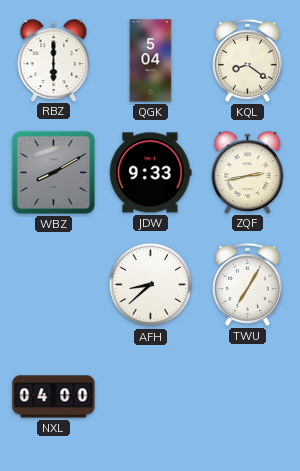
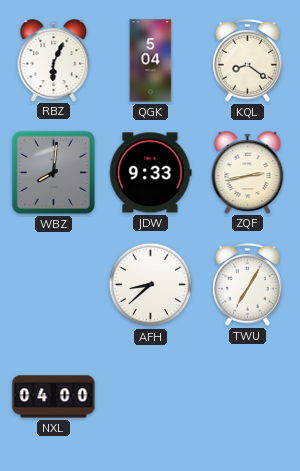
RBZ: 6:00 -> 6:04
WBZ: 8:10 -> 8:01
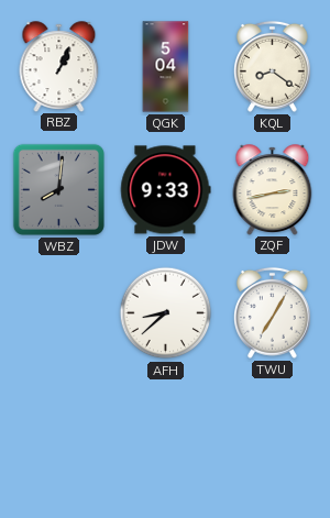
RBZ: 6:04 -> 1:04
NXL: 04:00 -> none
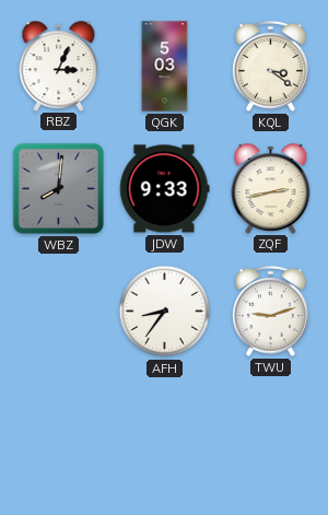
RBZ: 1:04 -> 3:04
QGK: 5:04 -> 5:03
KQL: 8:21 -> 3:21
AFH: 8:38 -> 8:36
TWU: 7:05 -> 9:12
